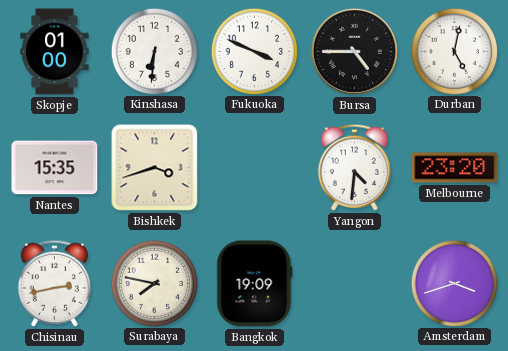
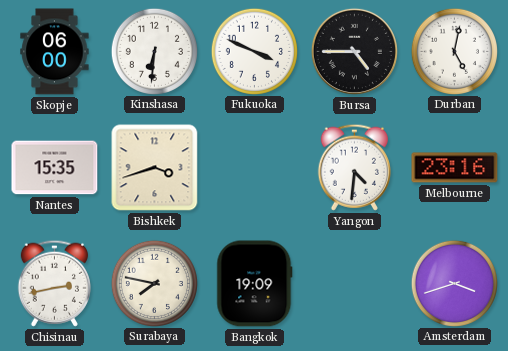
Skopje: 01:00 -> 06:00
Melbourne: 23:20 -> 23:16
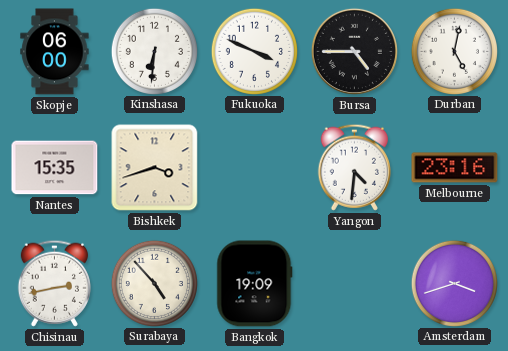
Surabaya: 7:47 -> 4:53
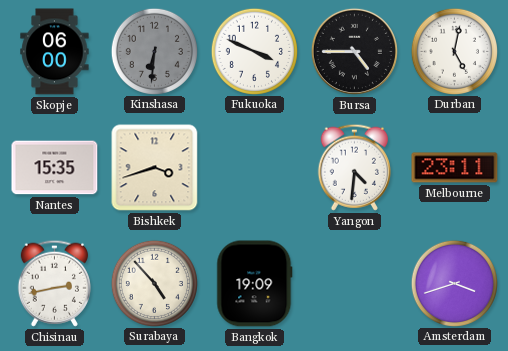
Kinshasa dial: white -> grey
Melbourne: 23:16 -> 23:11
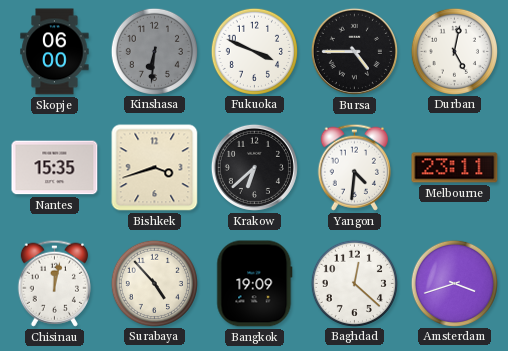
Krakow: none -> 6:38
Chisinau: 2:43 -> 12:02
Baghdad: none -> 12:22
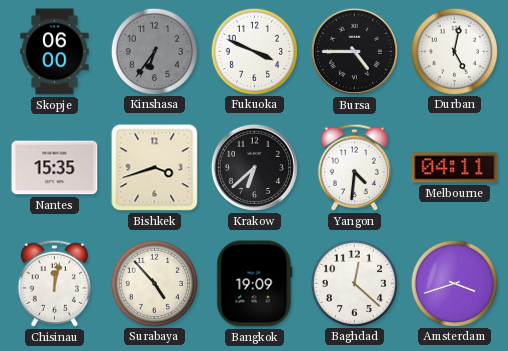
Kinshasa: 6:31 -> 6:36
Melbourne: 23:11 -> 04:11
